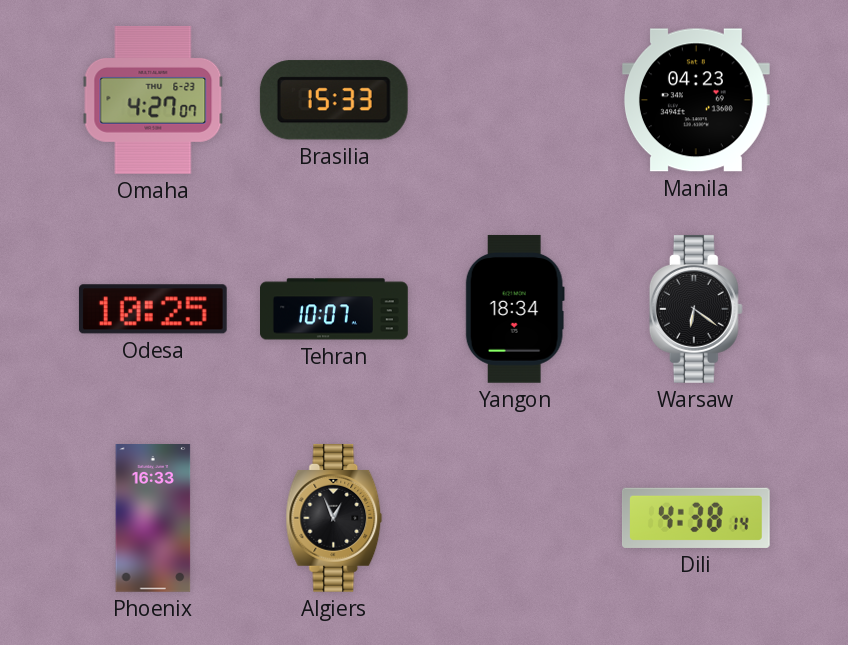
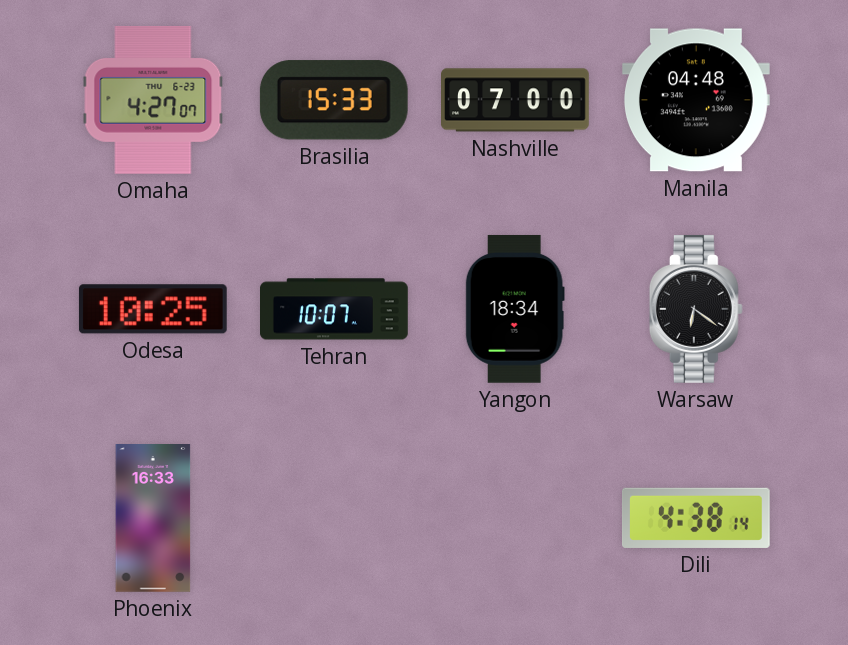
Nashville: none -> 07:00
Manila: 04:23 -> 04:48
Algiers: 12:56 -> none
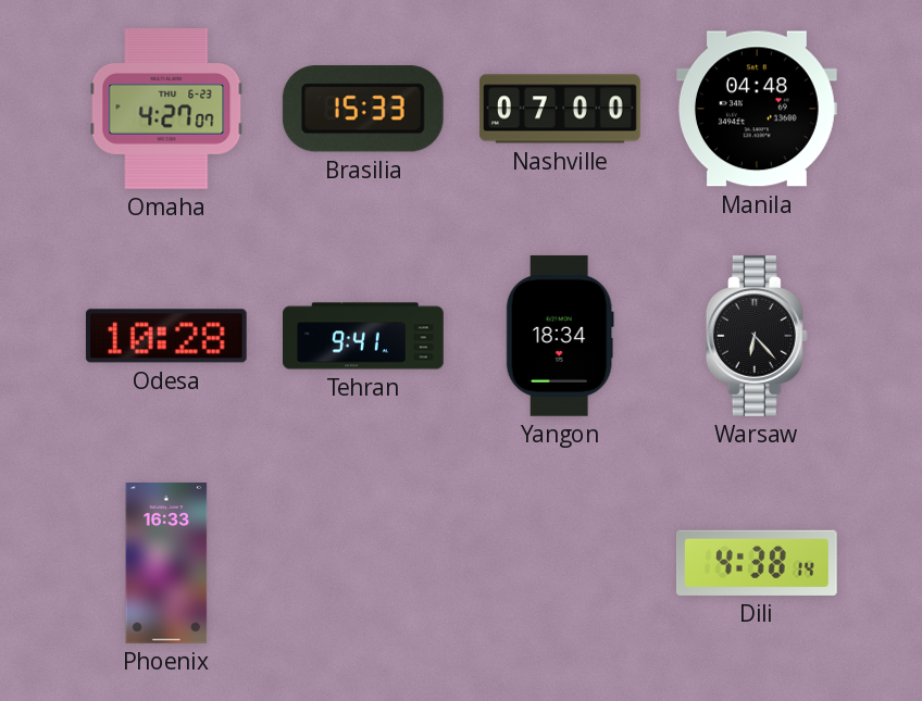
Odesa: 10:25 -> 10:28
Tehran: 10:07 -> 9:41
Warsaw: 6:21 -> 6:23
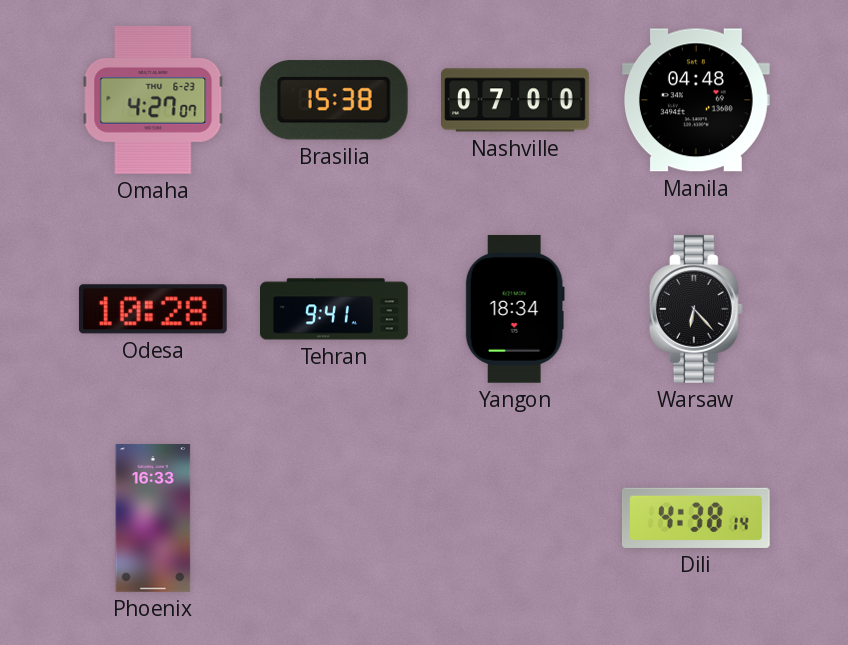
Brasilia: 15:33 -> 15:38
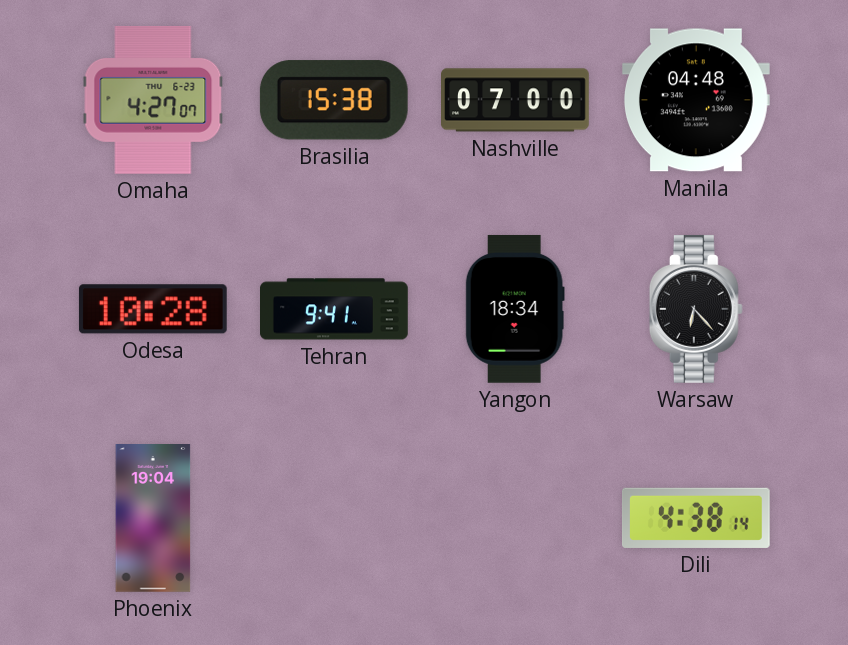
Phoenix: 16:33 -> 19:04
